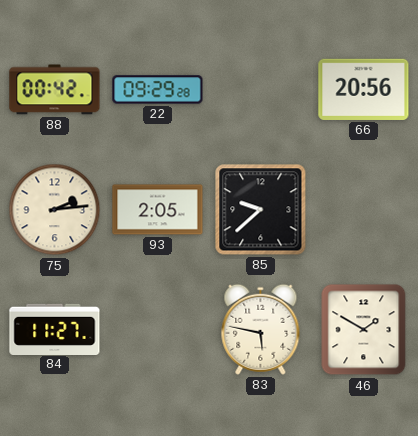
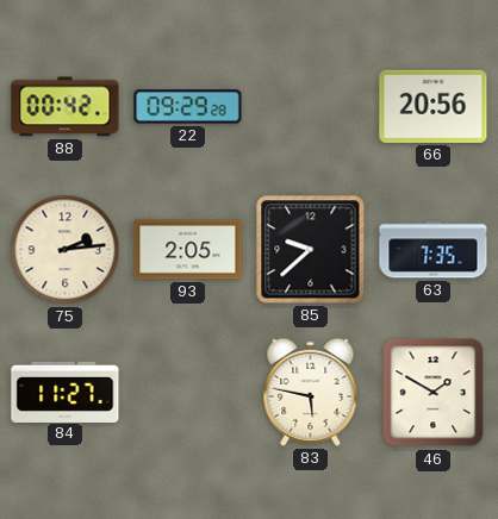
63: none -> 7:35
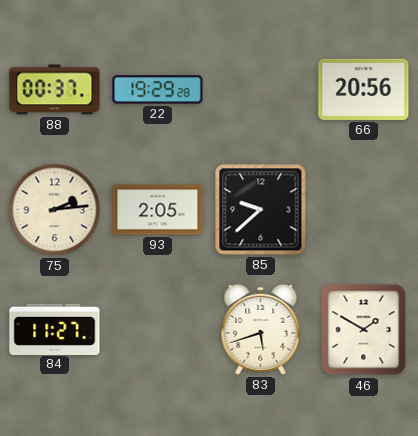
88: 00:42 -> 00:37
22: 09:29 -> 19:29
63: 7:35 -> none
83: 5:47 -> 5:42
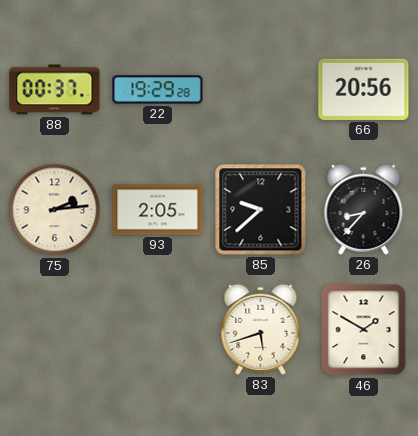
26: none -> 8:37
84: 11:27 -> none
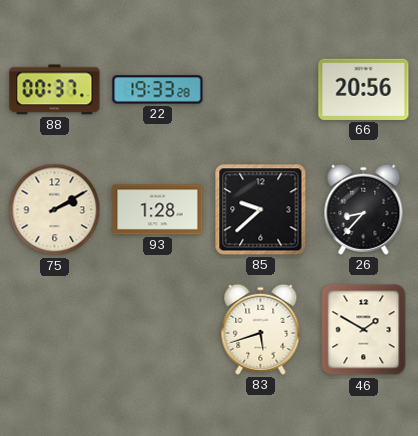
22: 19:29 -> 19:33
75: 2:14 -> 2:10
93: 2:05 -> 1:28
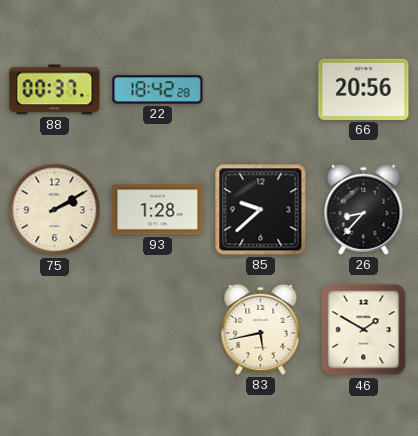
22: 19:33 -> 18:42
83: 5:42 -> 5:43
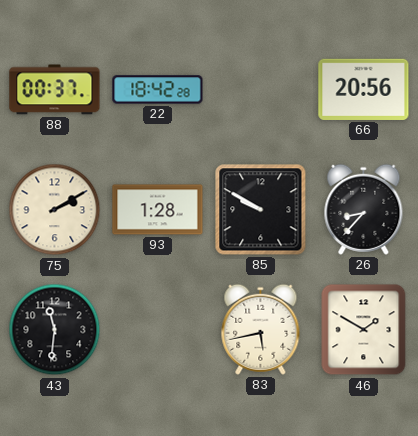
85: 9:38 -> 9:50
43: none -> 11:31
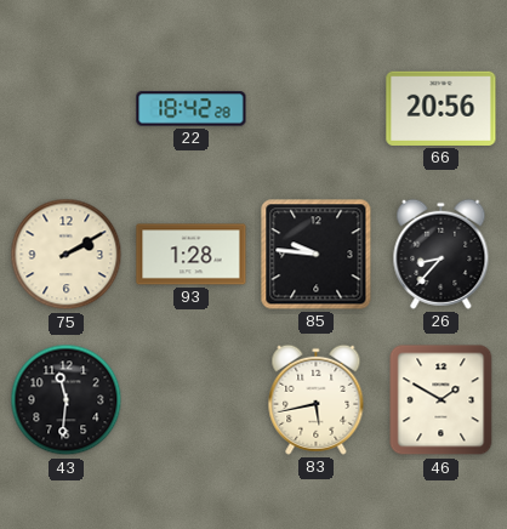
88: 00:37 -> none
85: 9:50 -> 9:46
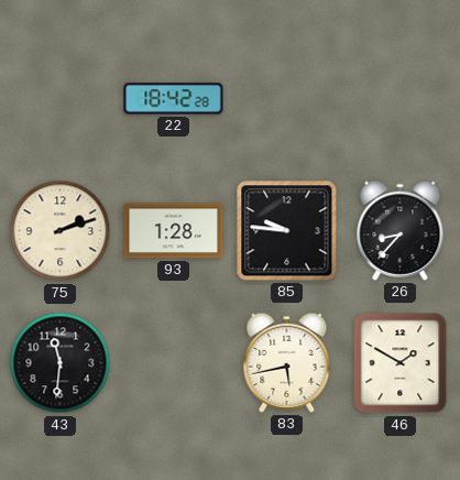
66: 20:56 -> none
75: 2:10 -> 2:12
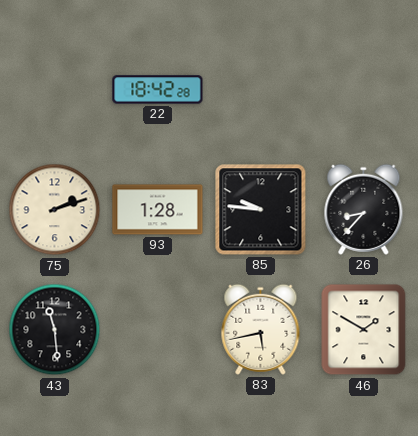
43: 11:31 -> 11:29
